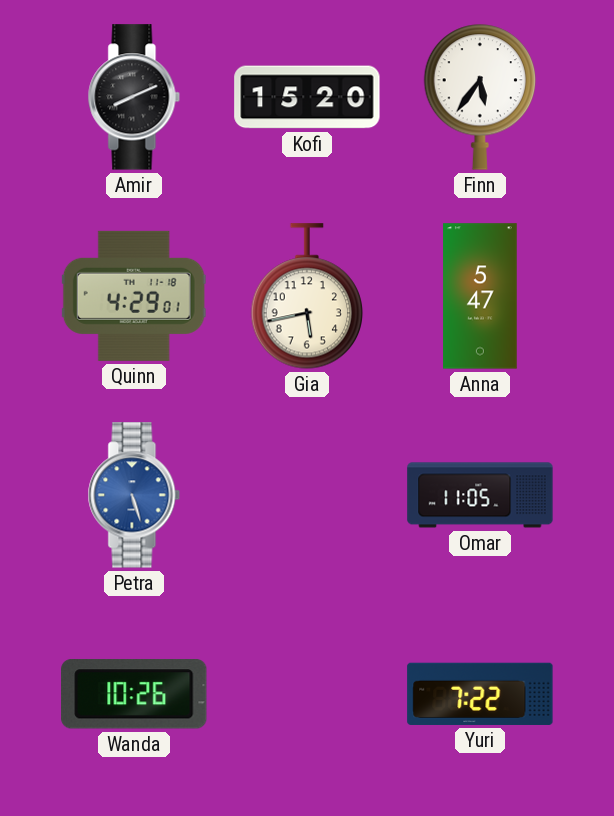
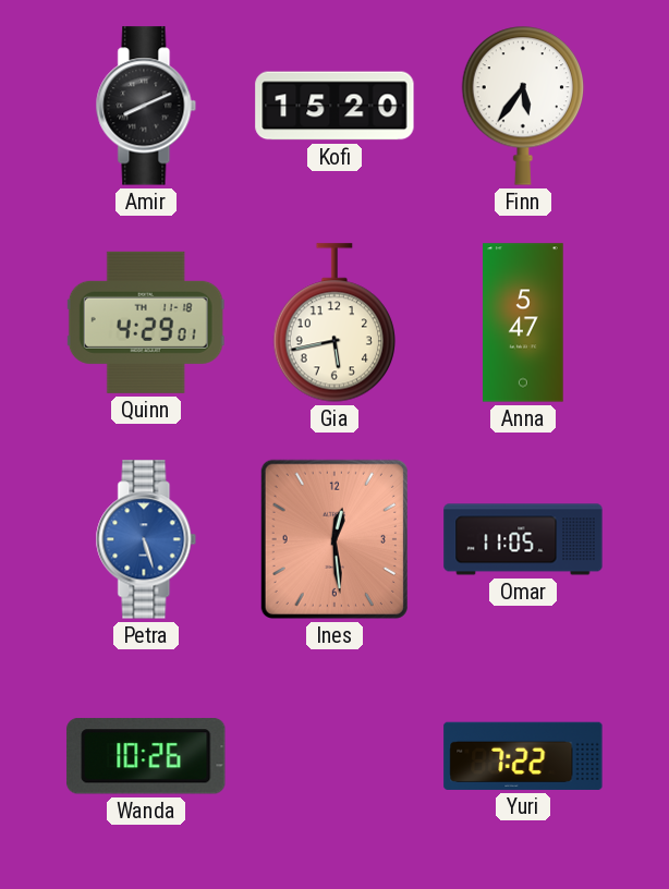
Ines: none -> 12:29
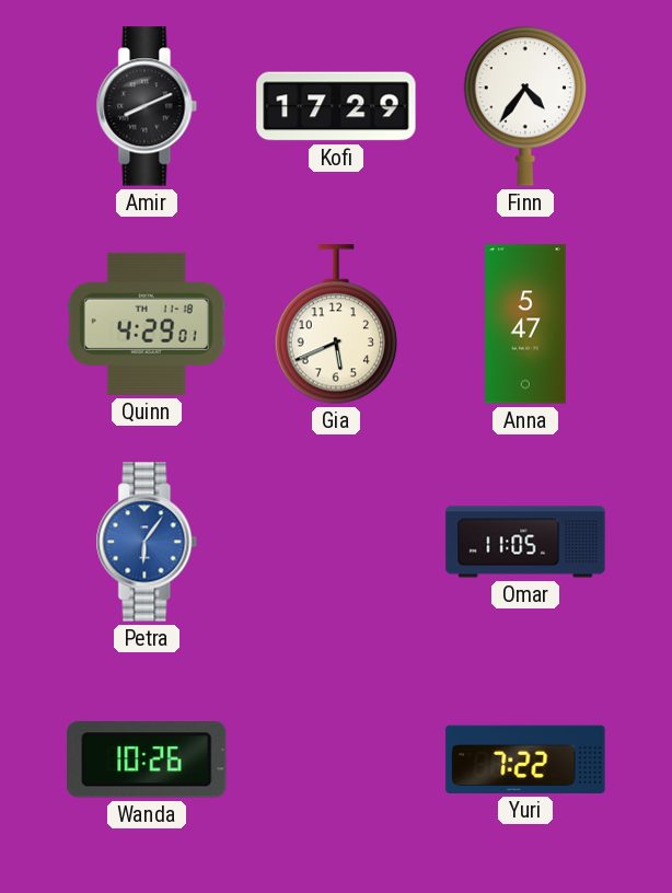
Kofi: 15:20 -> 17:29
Finn: 5:36 -> 4:36
Gia: 5:43 -> 5:41
Petra: 5:27 -> 6:06
Ines: 12:29 -> none
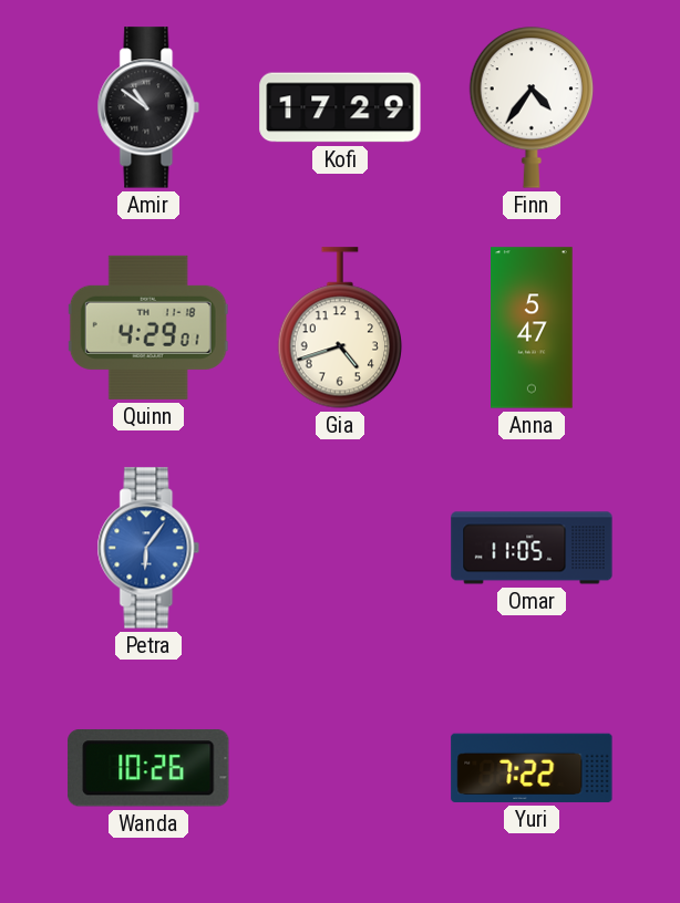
Amir: 8:11 -> 10:51
Gia: 5:41 -> 4:42
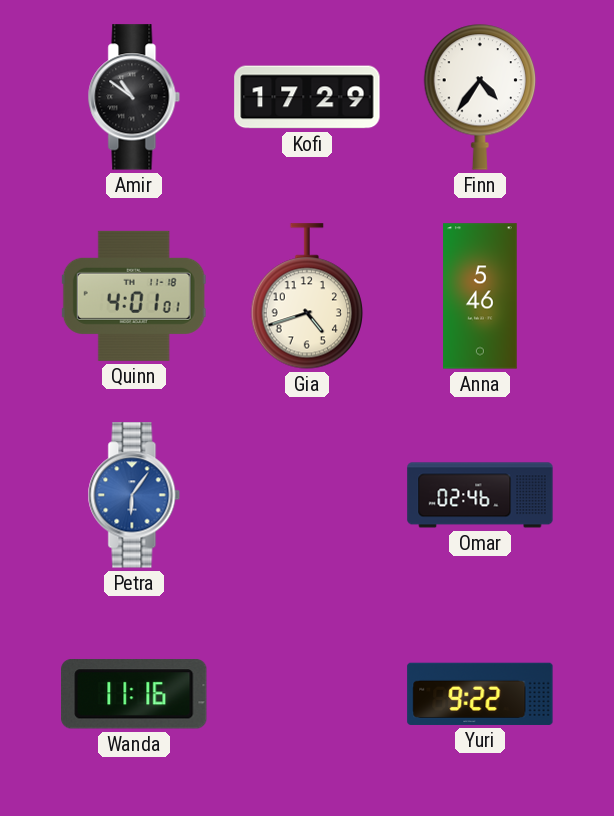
Quinn: 4:29 -> 4:01
Anna: 5:47 -> 5:46
Omar: 11:05 -> 02:46
Wanda: 10:26 -> 11:16
Yuri: 7:22 -> 9:22
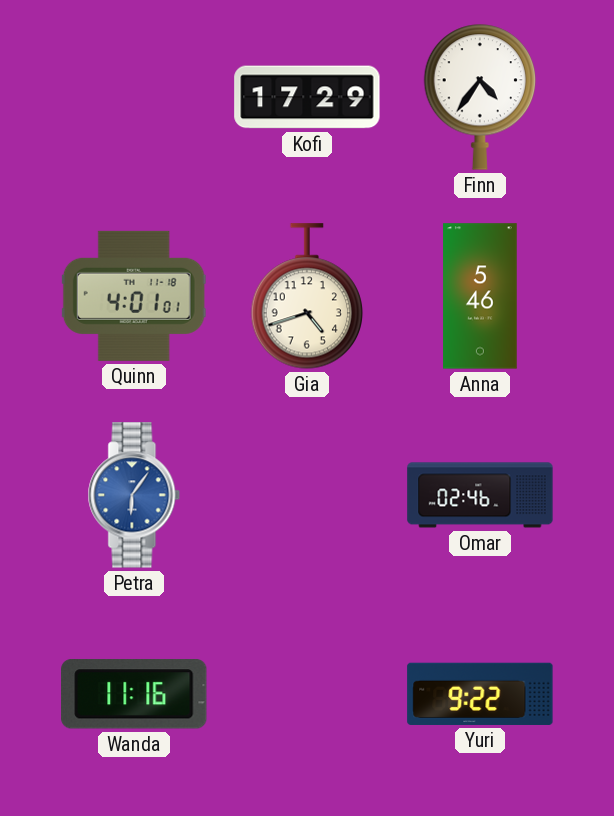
Amir: 10:51 -> none
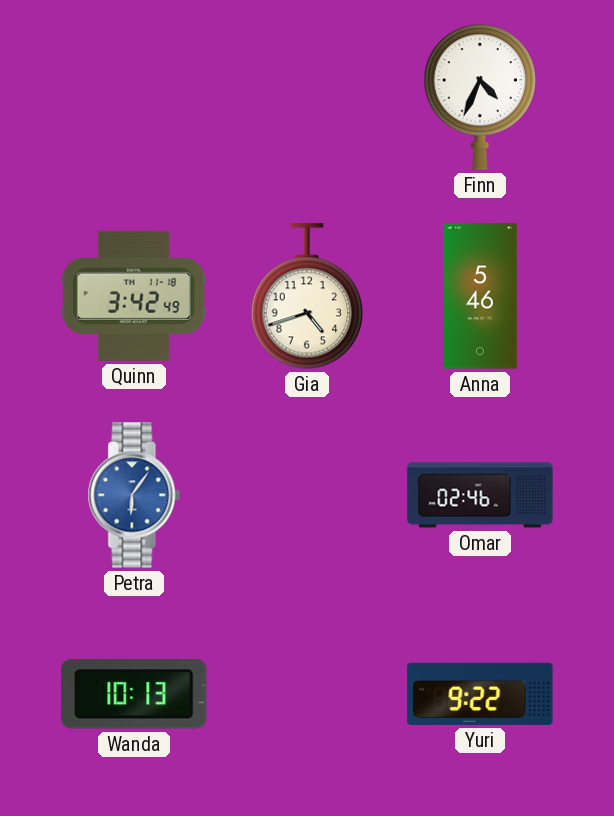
Kofi: 17:29 -> none
Finn: 4:36 -> 4:34
Quinn: 4:01 -> 3:42
Wanda: 11:16 -> 10:13
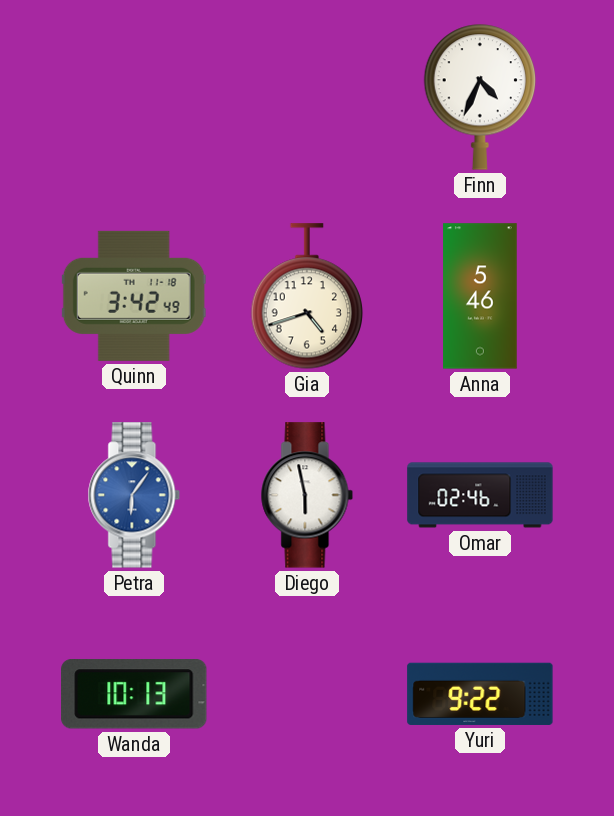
Diego: none -> 5:58
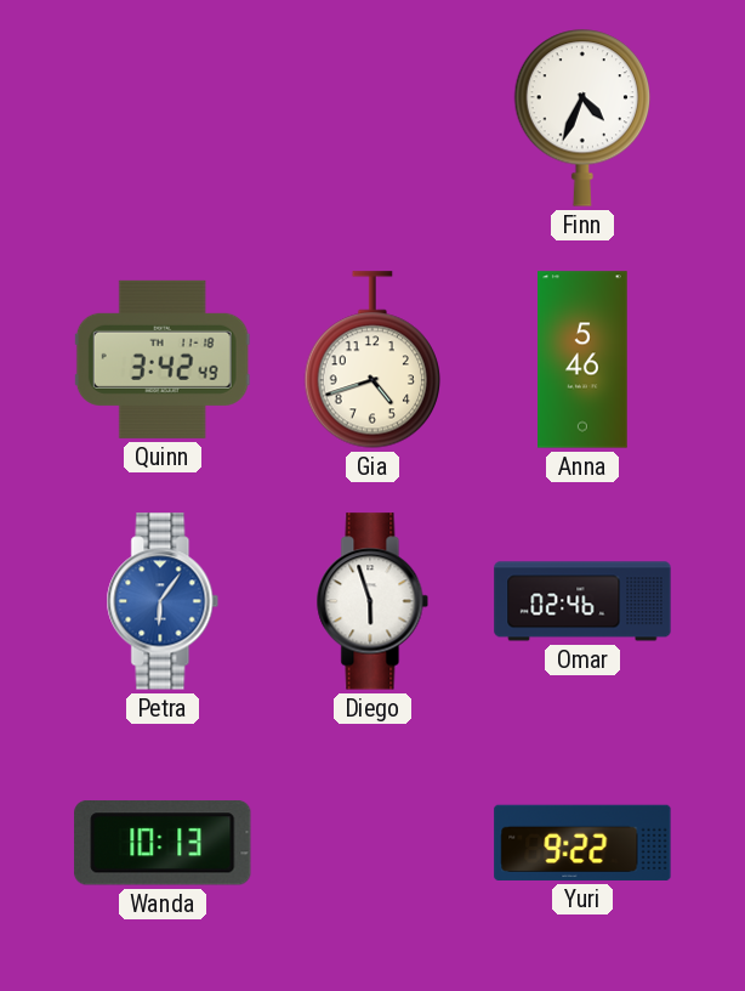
Diego: 5:58 -> 5:57
